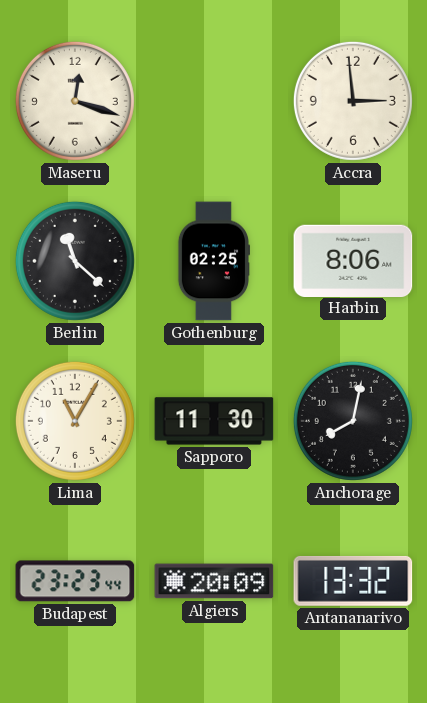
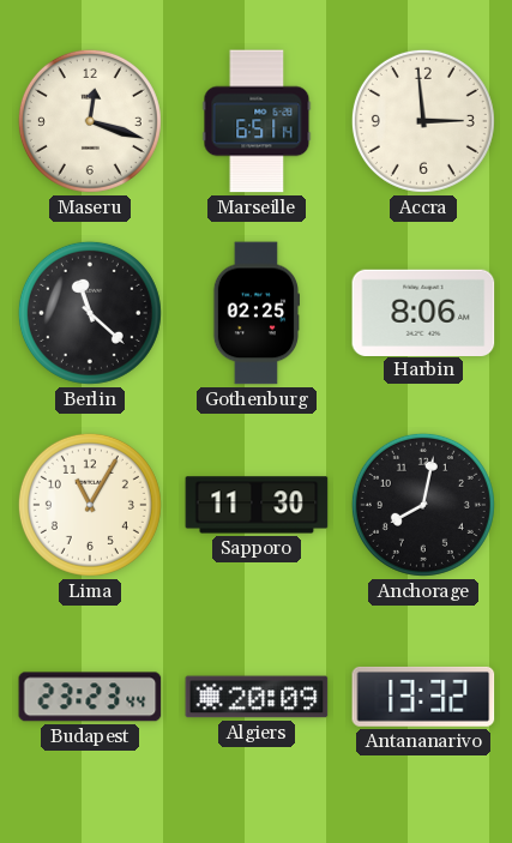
Marseille: none -> 6:51
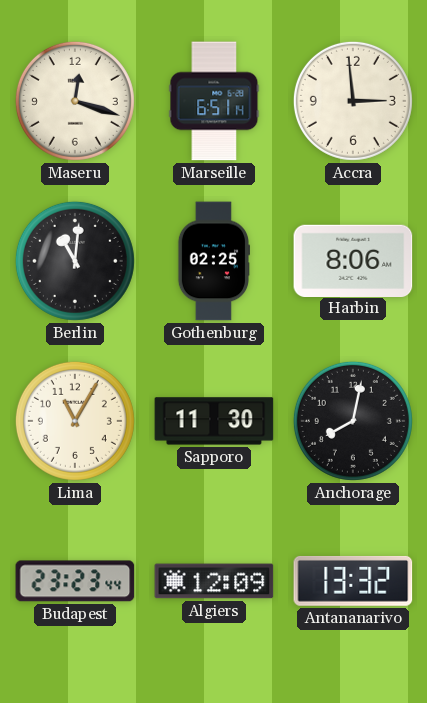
Berlin: 11:22 -> 11:01
Algiers: 20:09 -> 12:09
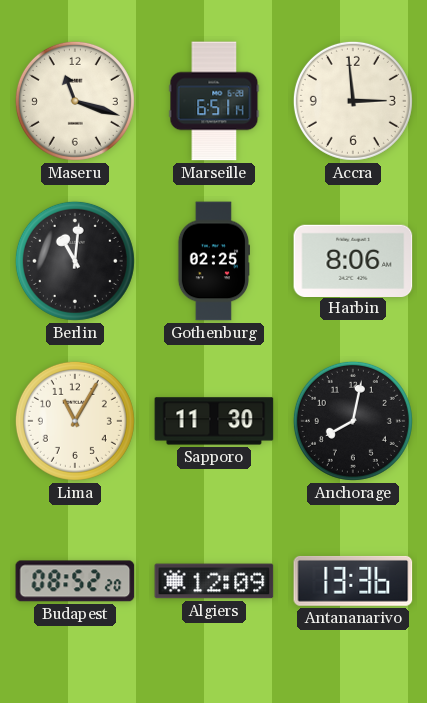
Maseru: 12:18 -> 11:18
Budapest: 23:23 -> 08:52
Antananarivo: 13:32 -> 13:36
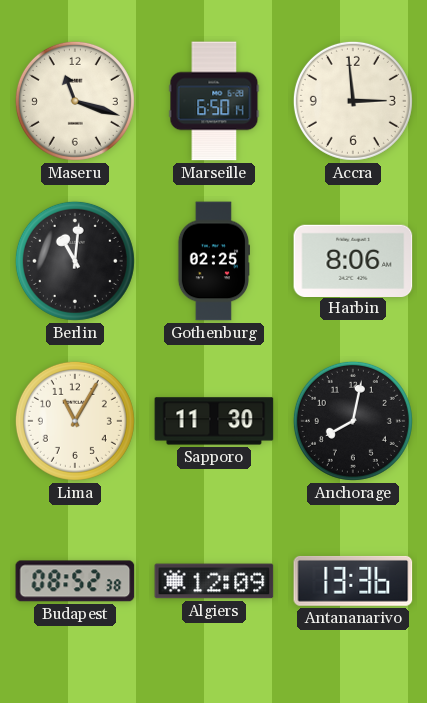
Marseille: 6:51 -> 6:50
Budapest: 08:52:20 -> 08:52:38
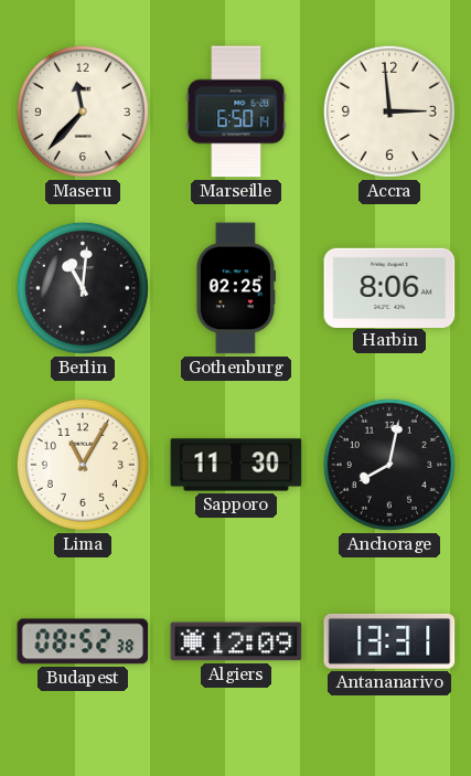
Maseru: 11:18 -> 11:37
Antananarivo: 13:36 -> 13:31
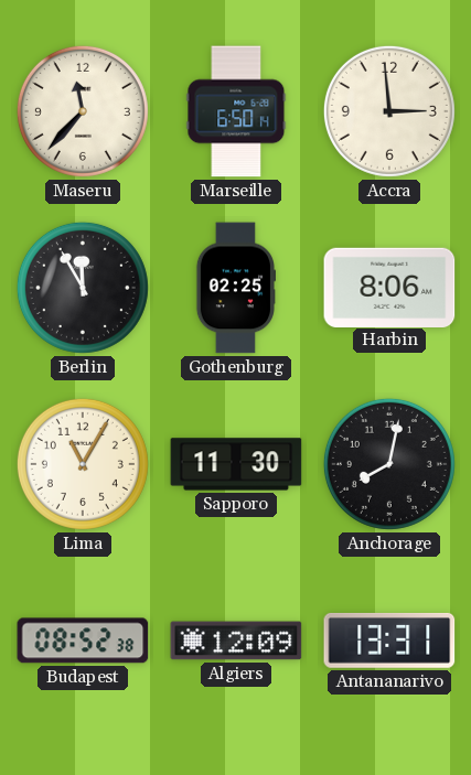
Berlin: 11:01 -> 11:55
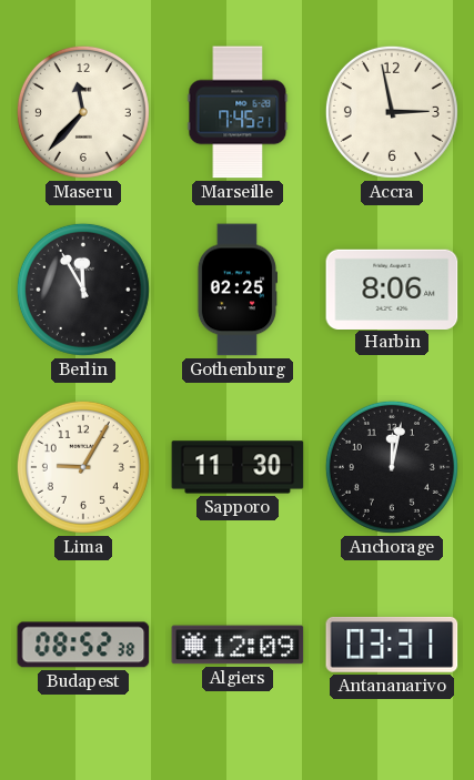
Marseille: 6:50 -> 7:45
Accra: 2:59 -> 2:58
Lima: 11:05 -> 9:05
Anchorage: 8:02 -> 12:02
Antananarivo: 13:31 -> 03:31
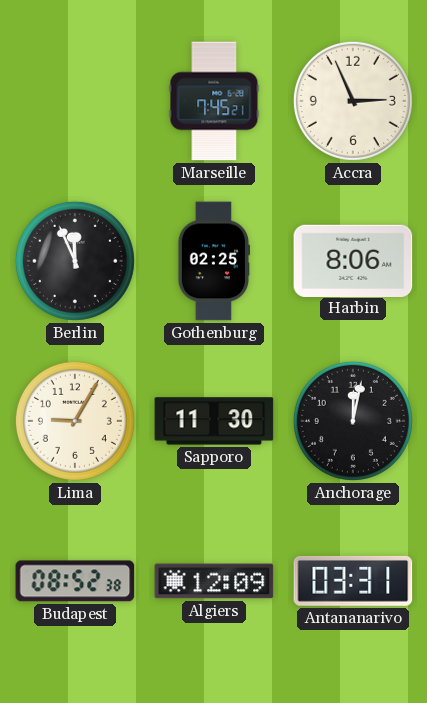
Maseru: 11:37 -> none
Accra: 2:58 -> 2:56
Berlin: 11:55 -> 11:56
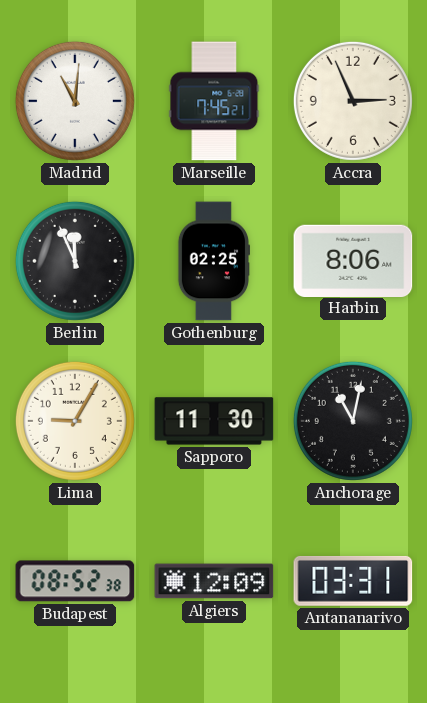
Madrid: none -> 11:01
Anchorage: 12:02 -> 11:02
